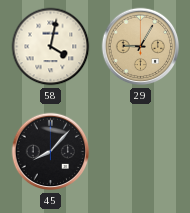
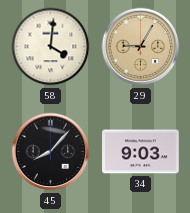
58: 4:02 -> 4:01
34: none -> 9:03
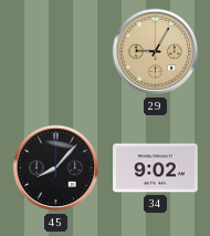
58: 4:01 -> none
34: 9:03 -> 9:02
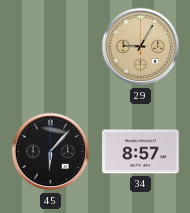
45: 8:07 -> 6:07
34: 9:02 -> 8:57
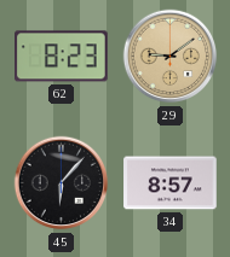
62: none -> 8:23
29: 9:05 -> 9:09
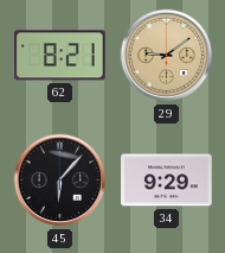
62: 8:23 -> 8:21
34: 8:57 -> 9:29
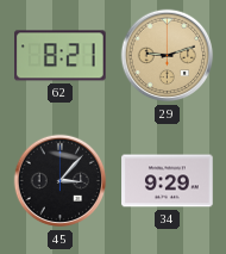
29: 9:09 -> 9:12
45: 6:07 -> 3:07
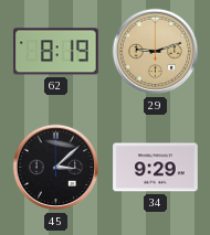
62: 8:21 -> 8:19
45: 3:07 -> 3:08
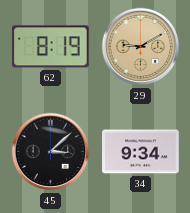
29: 9:12 -> 9:10
34: 9:29 -> 9:34
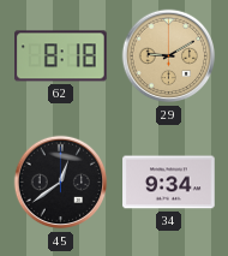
62: 8:19 -> 8:18
45: 3:08 -> 12:39
